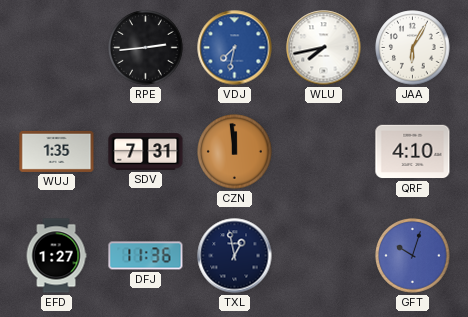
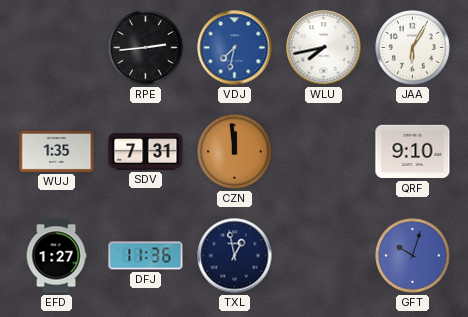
QRF: 4:10 -> 9:10
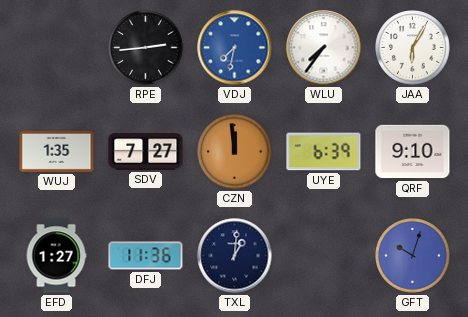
WLU: 7:43 -> 7:36
SDV: 7:31 -> 7:27
UYE: none -> 6:39
TXL: 12:58 -> 1:01
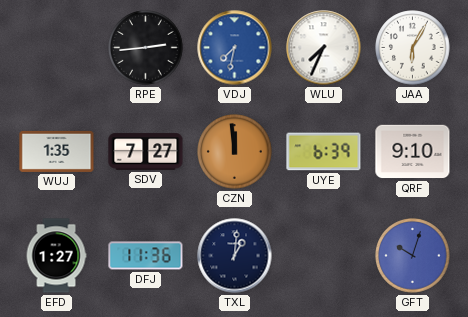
WLU: 7:36 -> 7:34
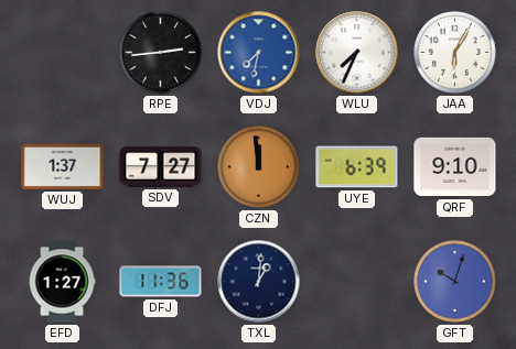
WUJ: 1:35 -> 1:37
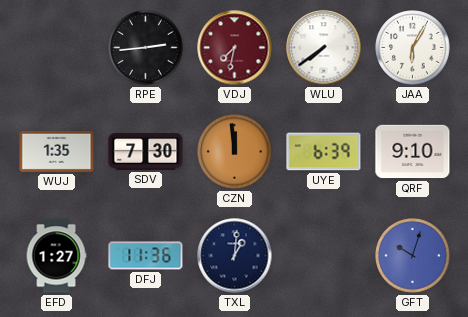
VDJ dial: blue -> burgundy
WLU: 7:34 -> 7:39
WUJ: 1:37 -> 1:35
SDV: 7:27 -> 7:30
